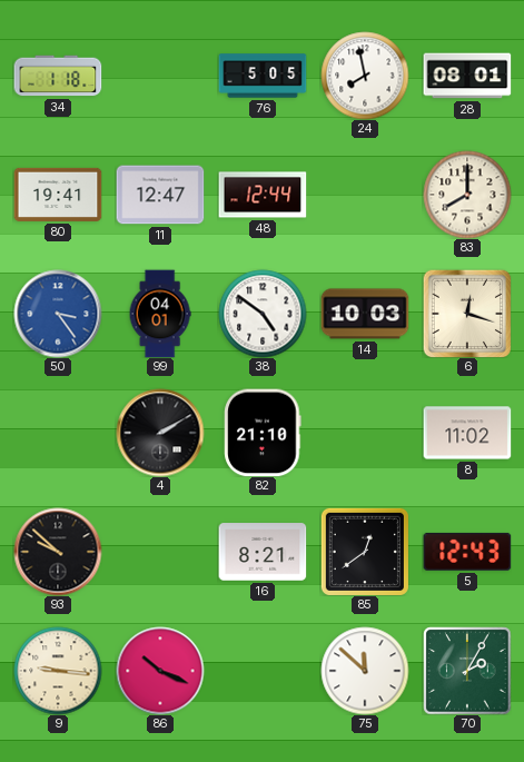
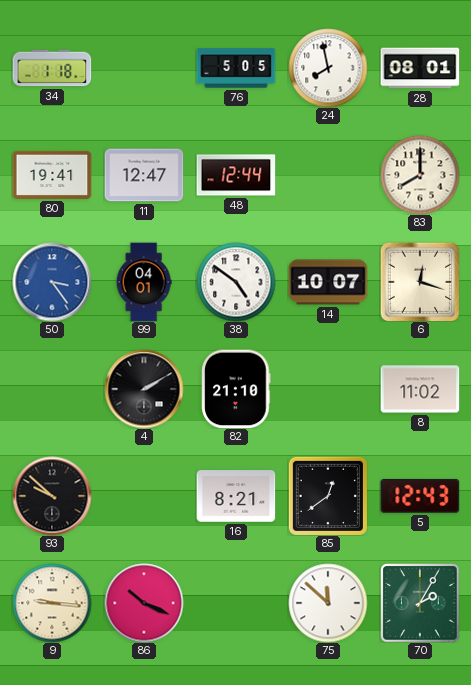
14: 10:03 -> 10:07
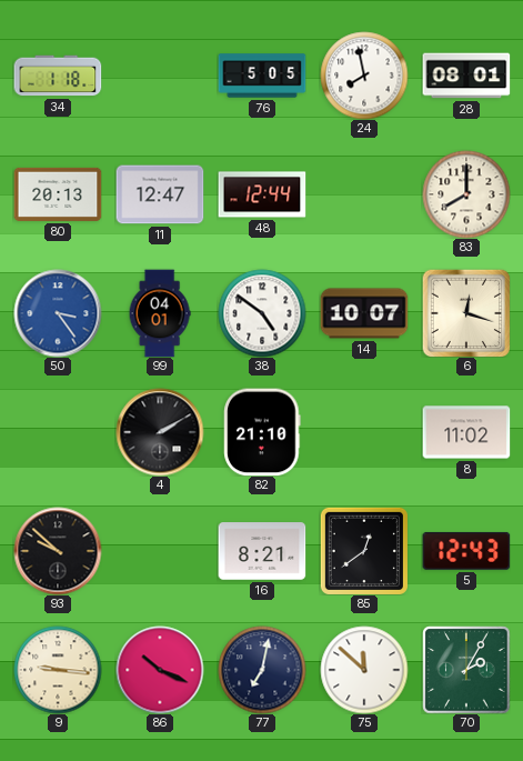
80: 19:41 -> 20:13
77: none -> 7:02
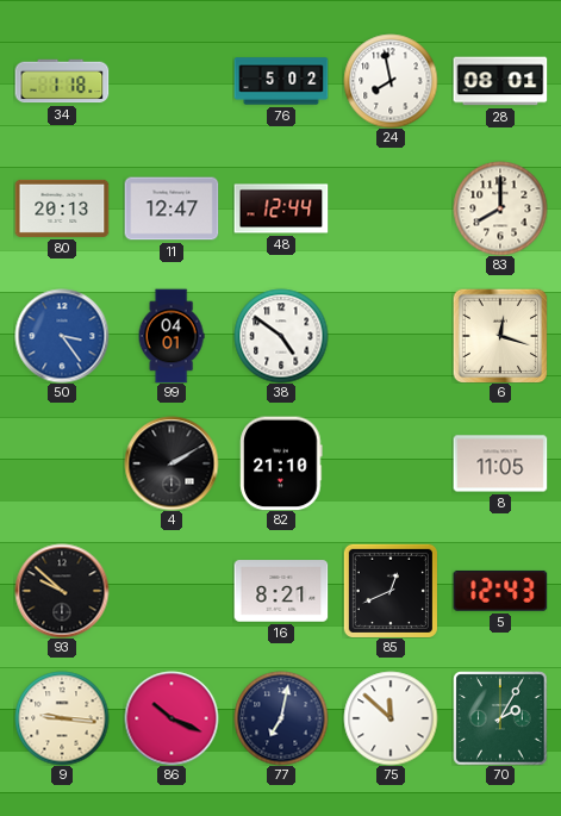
76: 5:05 -> 5:02
14: 10:07 -> none
8: 11:02 -> 11:05
85: 12:39 -> 12:41
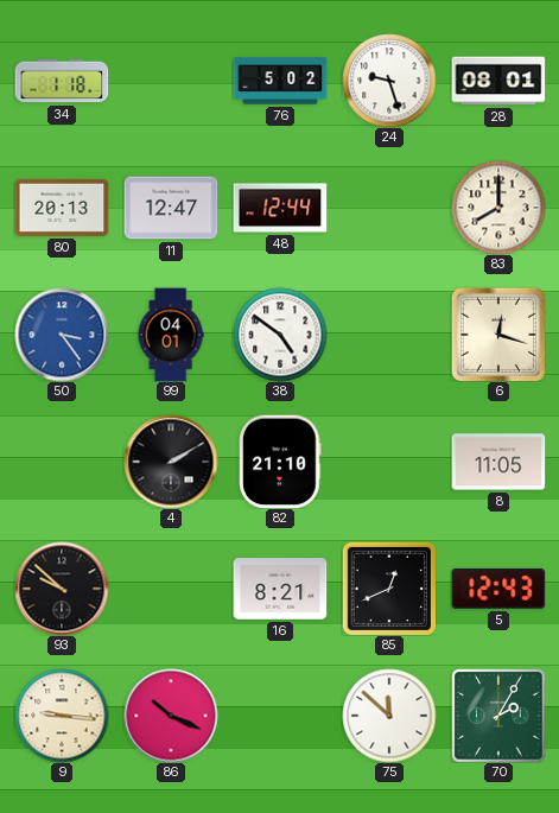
24: 7:58 -> 9:27
77: 7:02 -> none
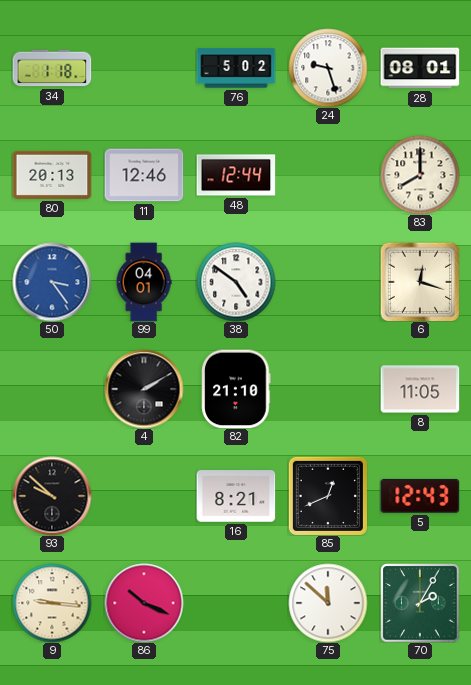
11: 12:47 -> 12:46
